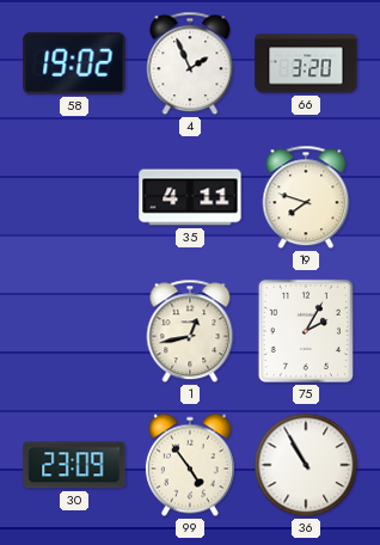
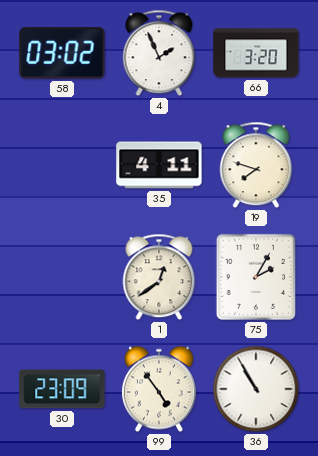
58: 19:02 -> 03:02
1: 12:43 -> 12:39
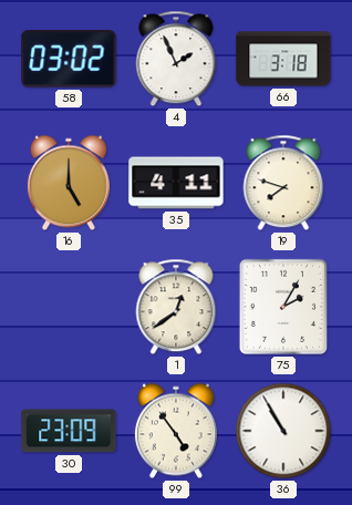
66: 3:20 -> 3:18
16: none -> 5:00
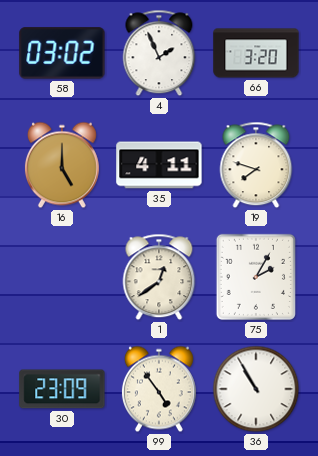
66: 3:18 -> 3:20
